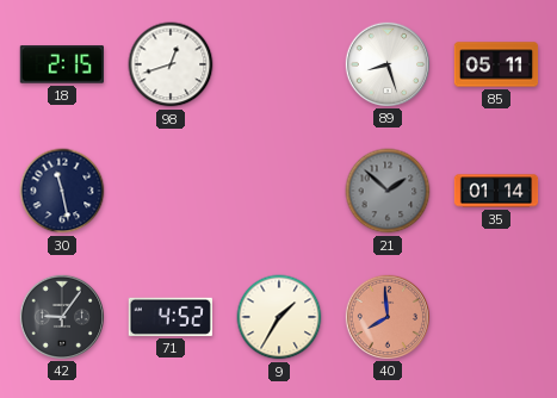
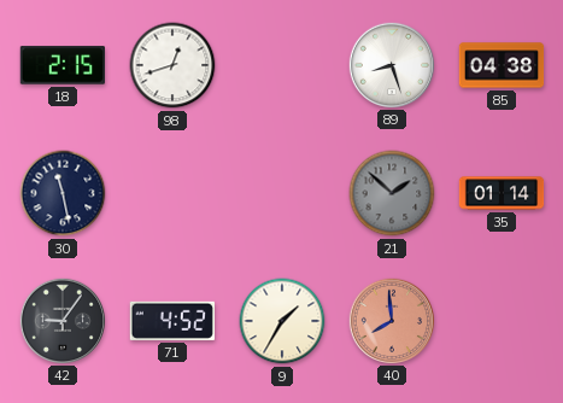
85: 05:11 -> 04:38
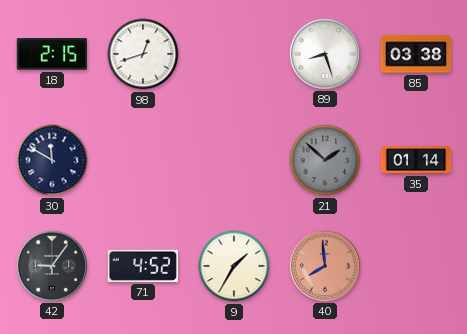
85: 04:38 -> 03:38
30: 11:28 -> 11:50
